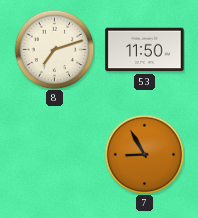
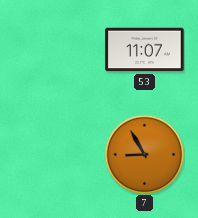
8: 7:12 -> none
53: 11:50 -> 11:07
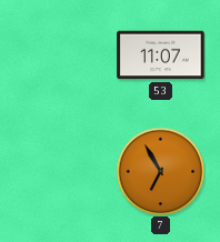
7: 8:55 -> 6:55
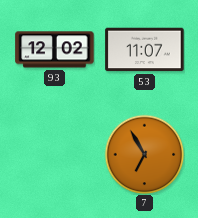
93: none -> 12:02
